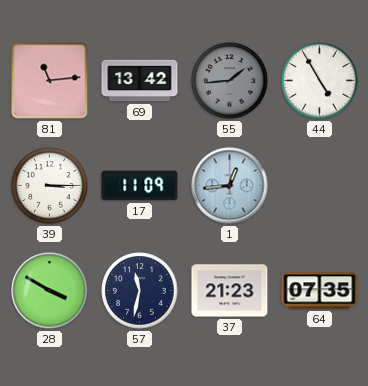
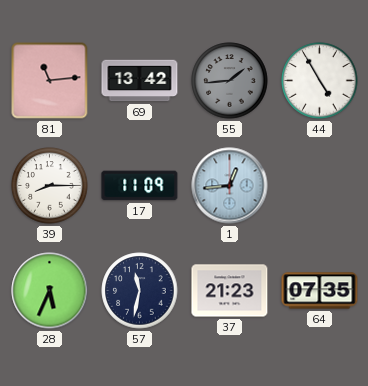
39: 3:15 -> 8:15
28: 3:50 -> 5:34
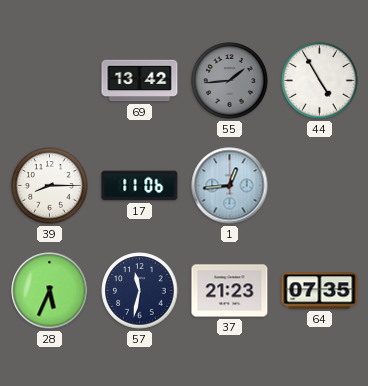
81: 11:14 -> none
17: 11:09 -> 11:06
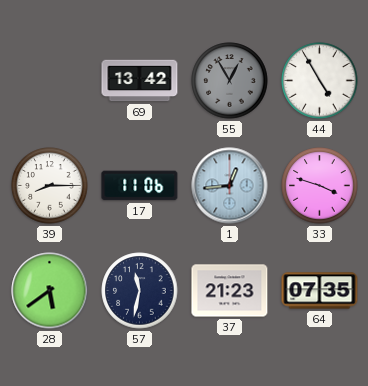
55: 1:44 -> 12:55
33: none -> 3:48
28: 5:34 -> 5:39
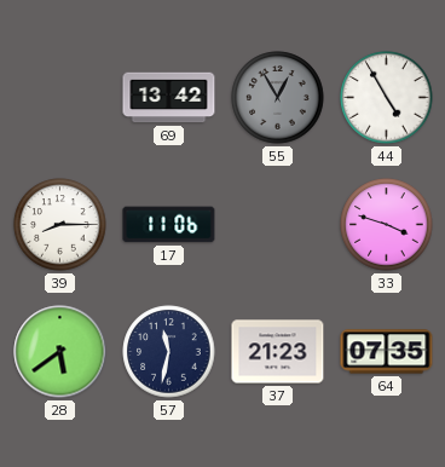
1: 12:44 -> none
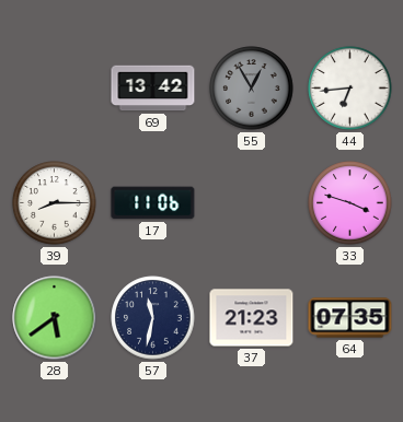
44: 4:55 -> 6:44
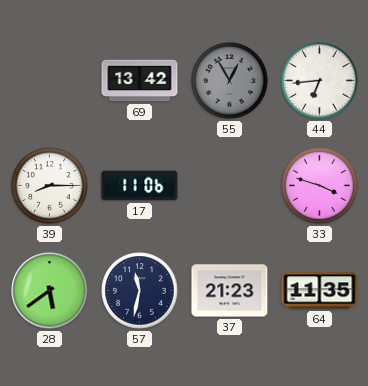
64: 07:35 -> 11:35
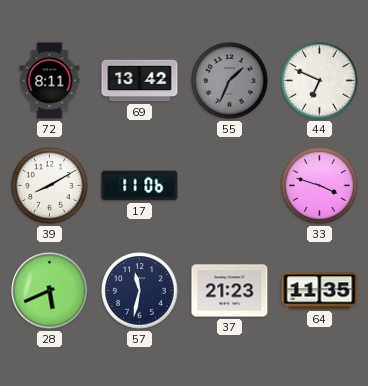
72: none -> 8:11
55: 12:55 -> 1:34
44: 6:44 -> 6:49
39: 8:15 -> 8:10
28: 5:39 -> 5:41
